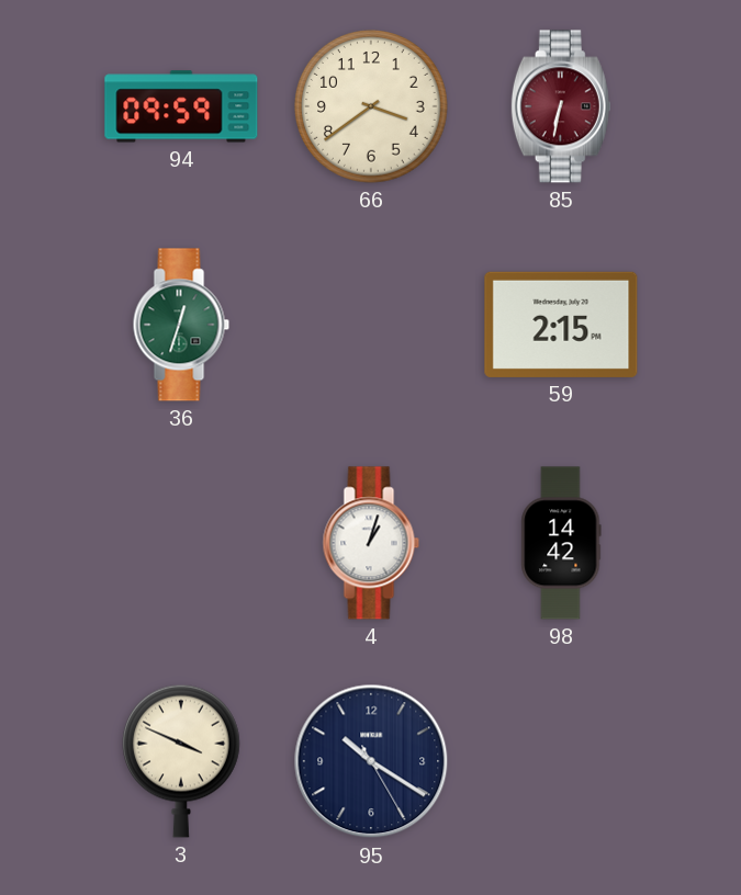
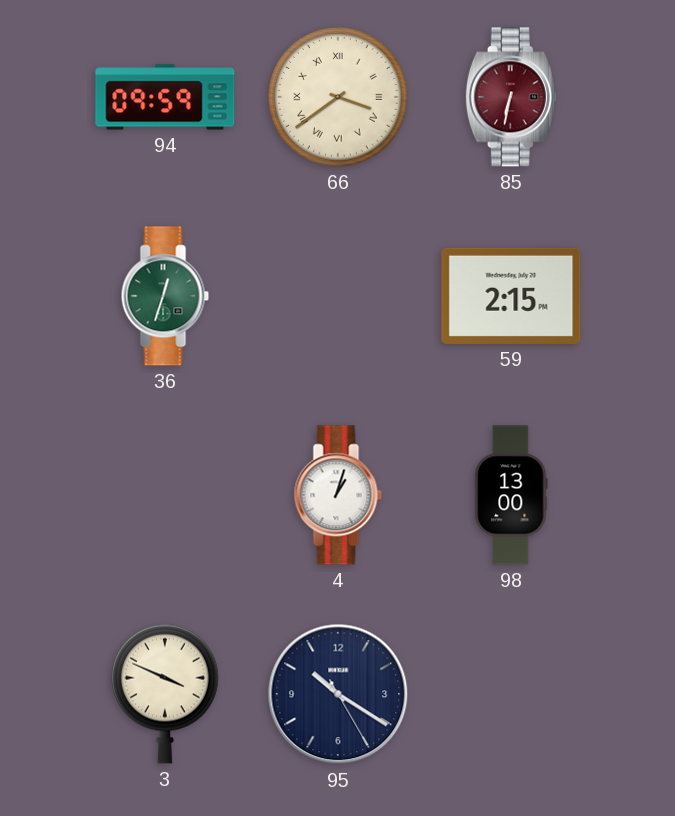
66 numerals: Arabic -> Roman
98: 14:42 -> 13:00
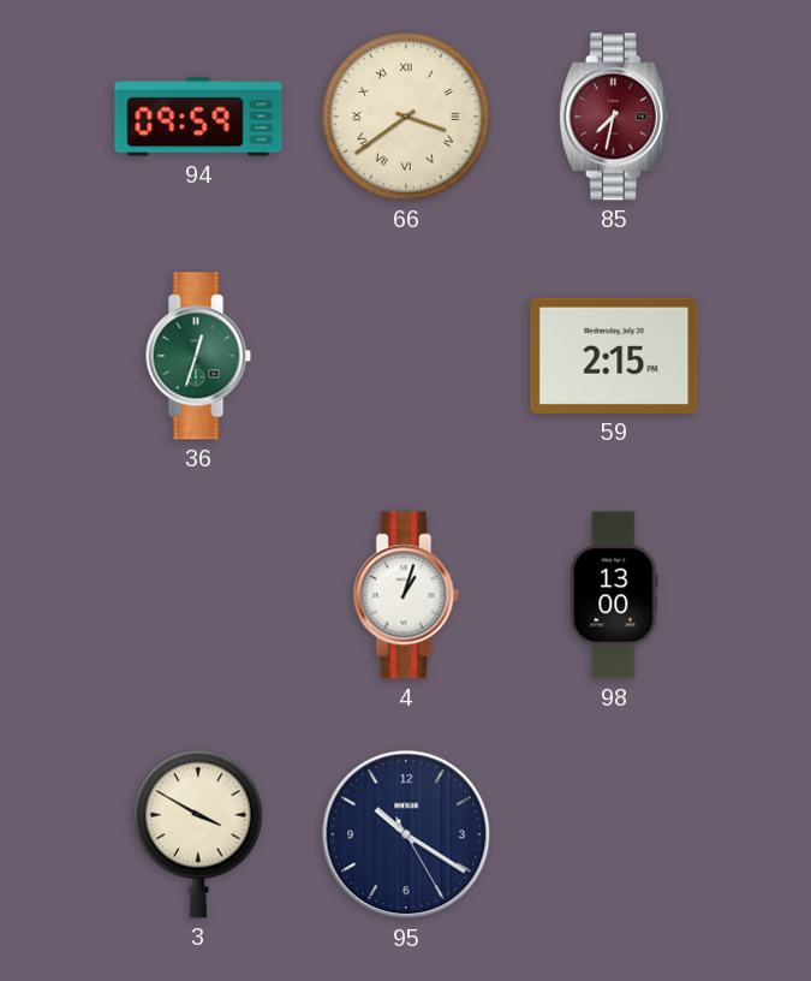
85: 6:32 -> 7:32
3: 3:49 -> 3:50
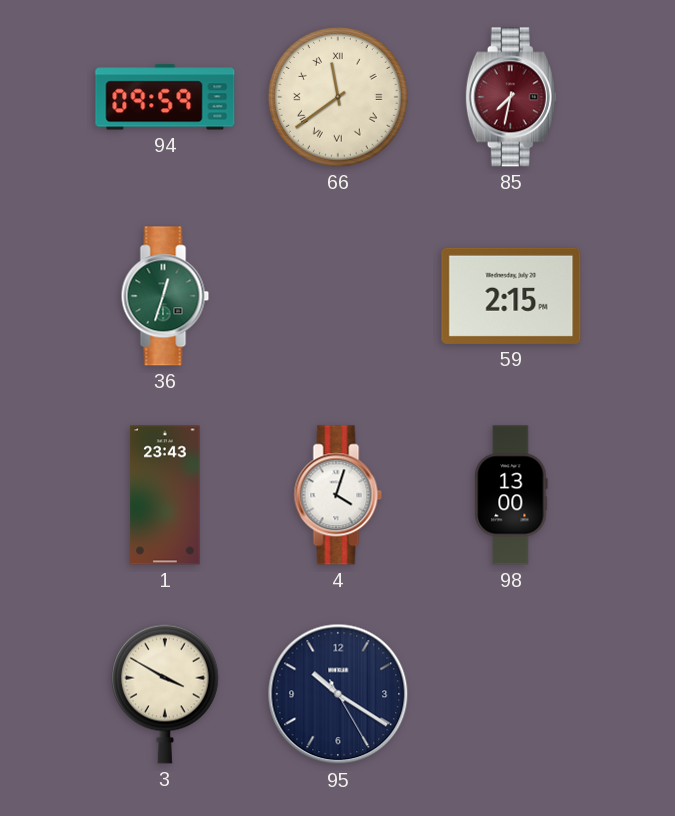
66: 3:39 -> 11:39
1: none -> 23:43
4: 1:03 -> 4:03
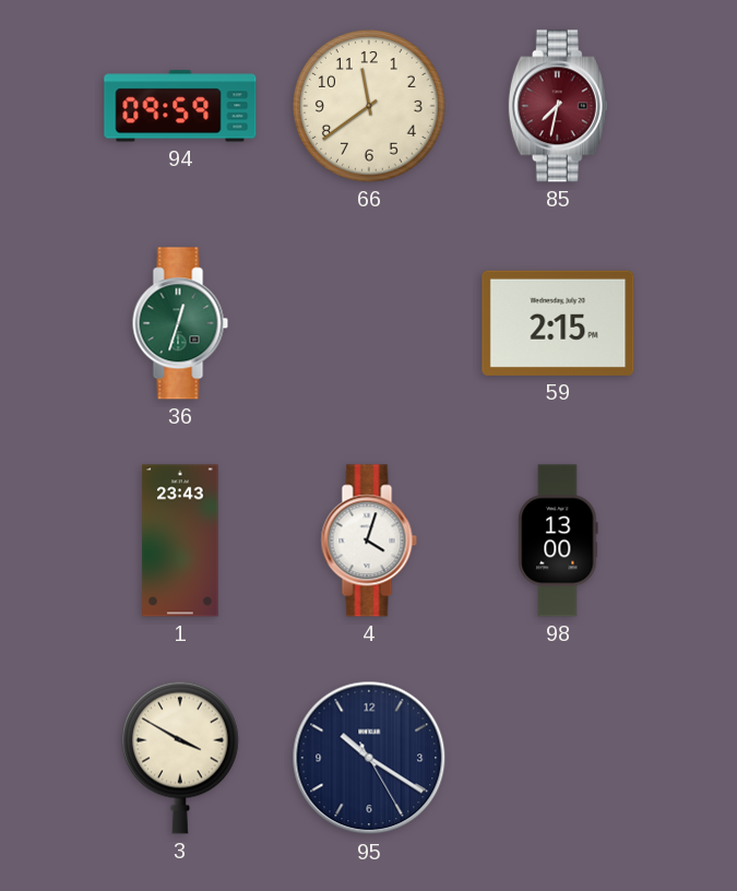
66 numerals: Roman -> Arabic
